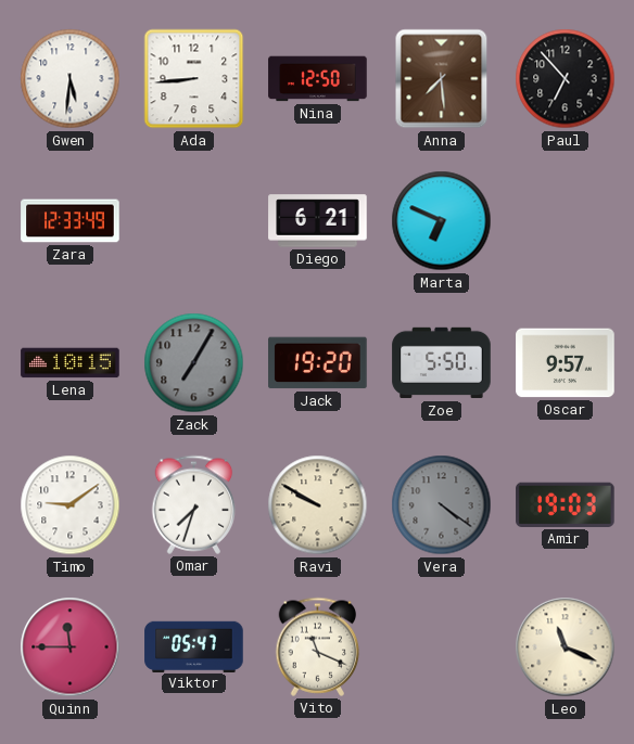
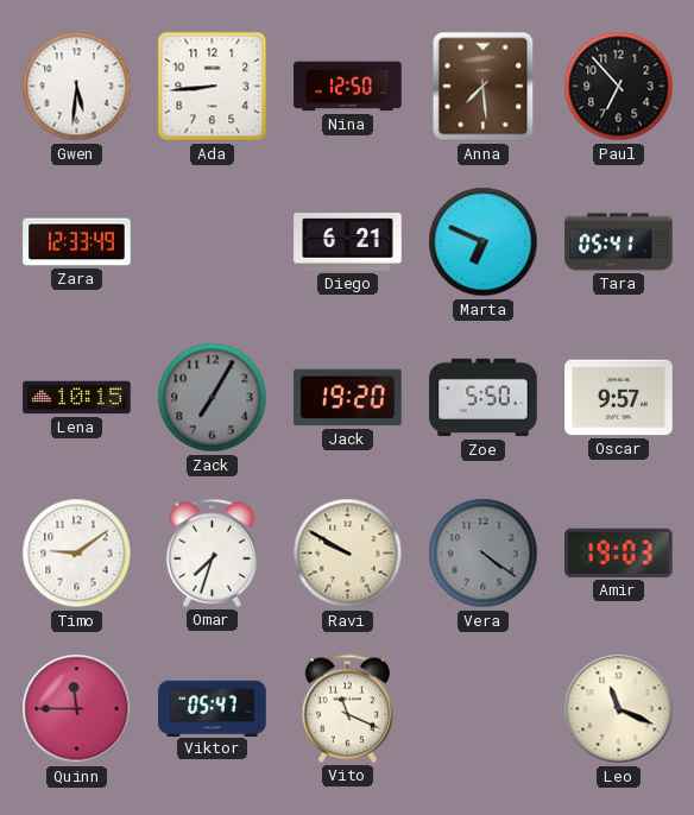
Tara: none -> 05:41
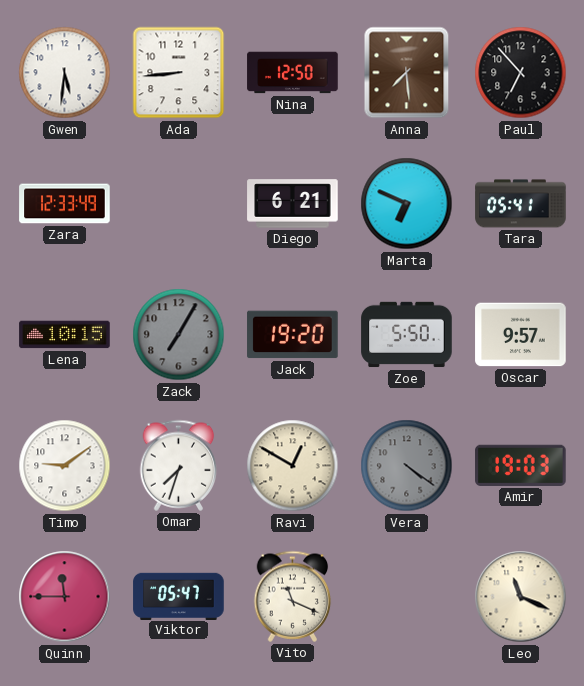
Ravi: 9:50 -> 12:50
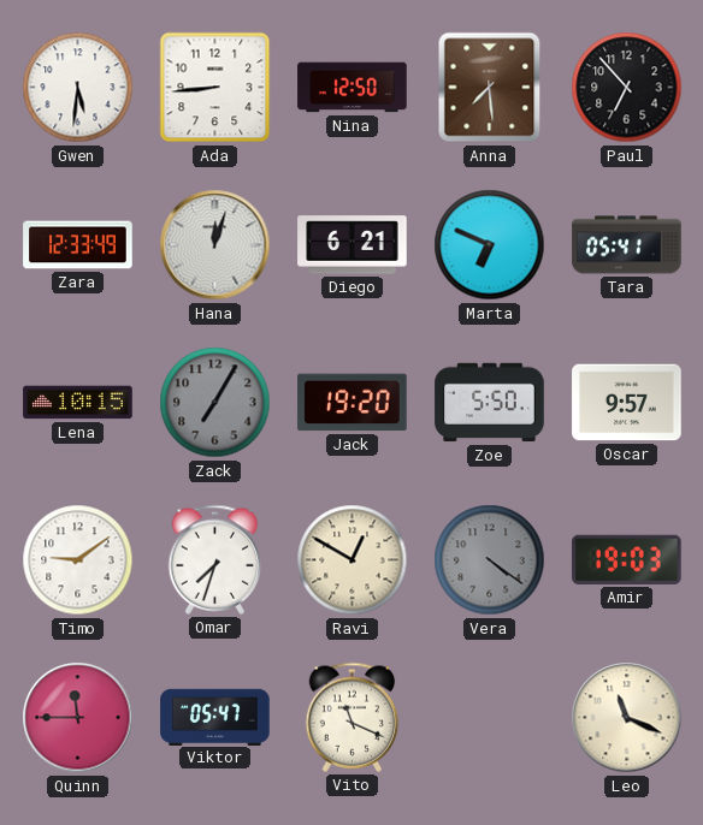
Hana: none -> 12:03
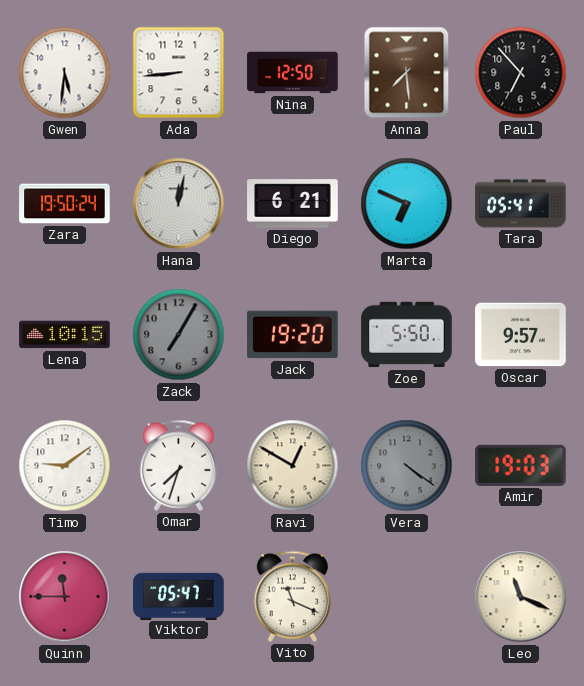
Zara: 12:33 -> 19:50
Hana: 12:03 -> 12:02
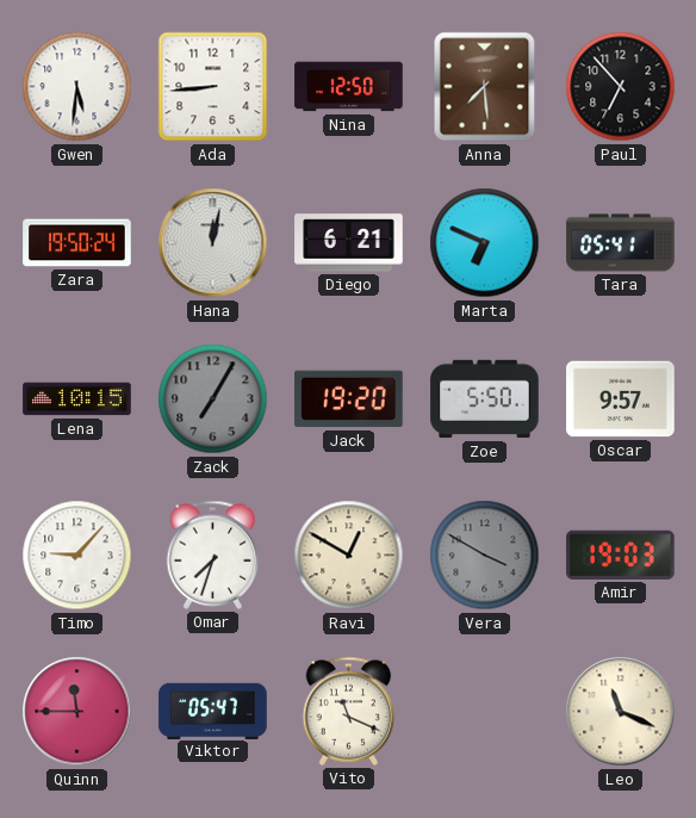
Timo: 9:09 -> 9:07
Vera: 4:21 -> 3:50
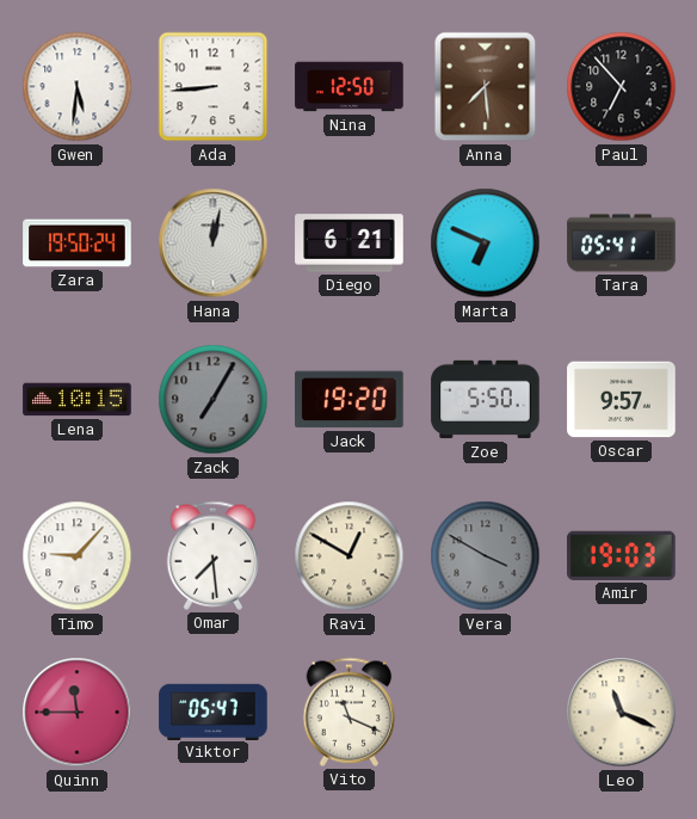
Omar: 7:33 -> 7:29
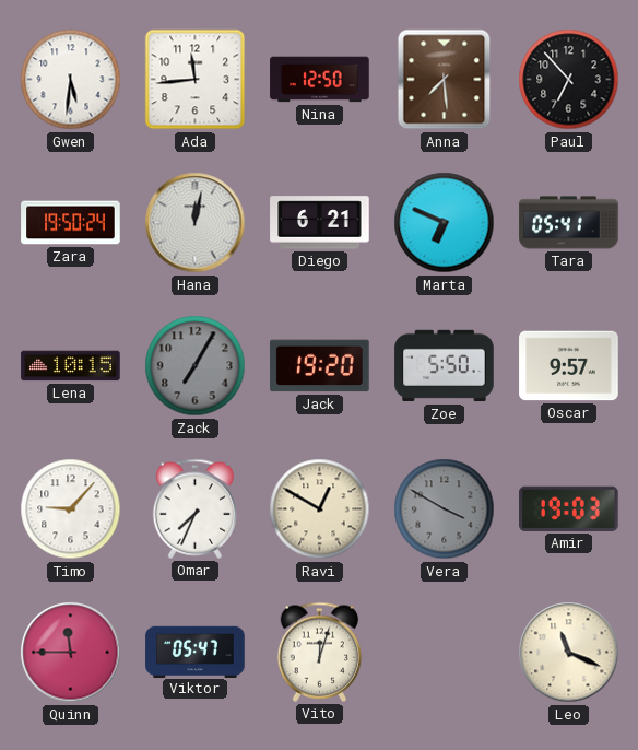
Ada: 8:44 -> 11:44
Omar: 7:29 -> 7:34
Vito: 11:19 -> 12:03
